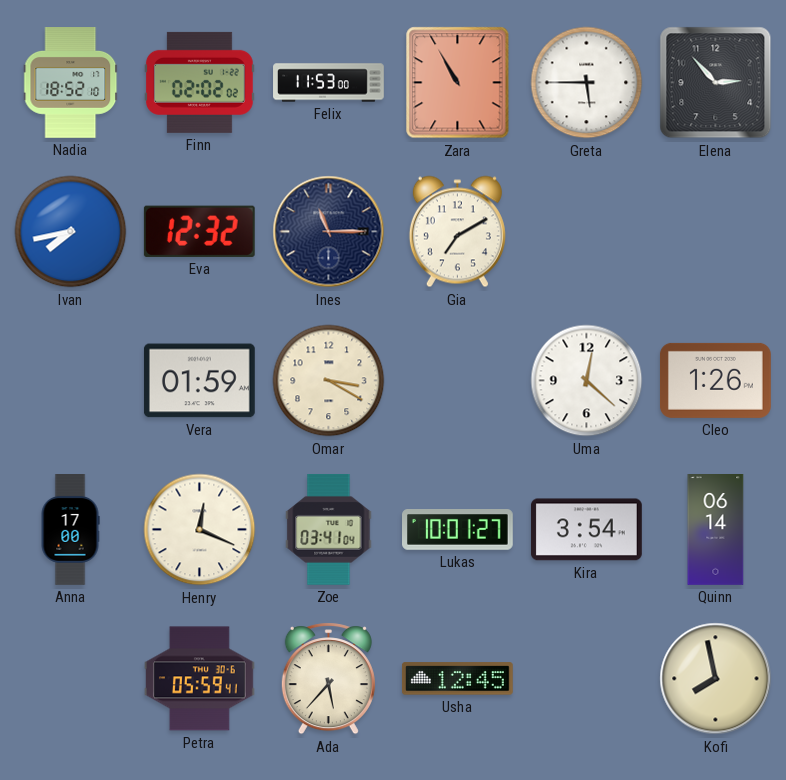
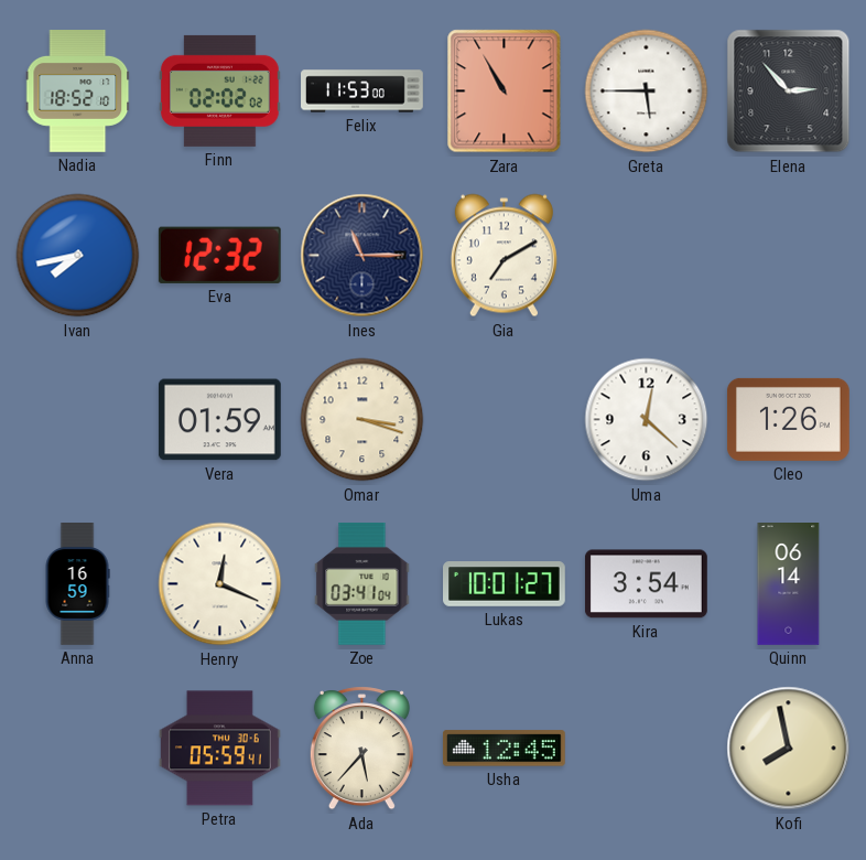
Omar: 3:20 -> 3:18
Anna: 17:00 -> 16:59
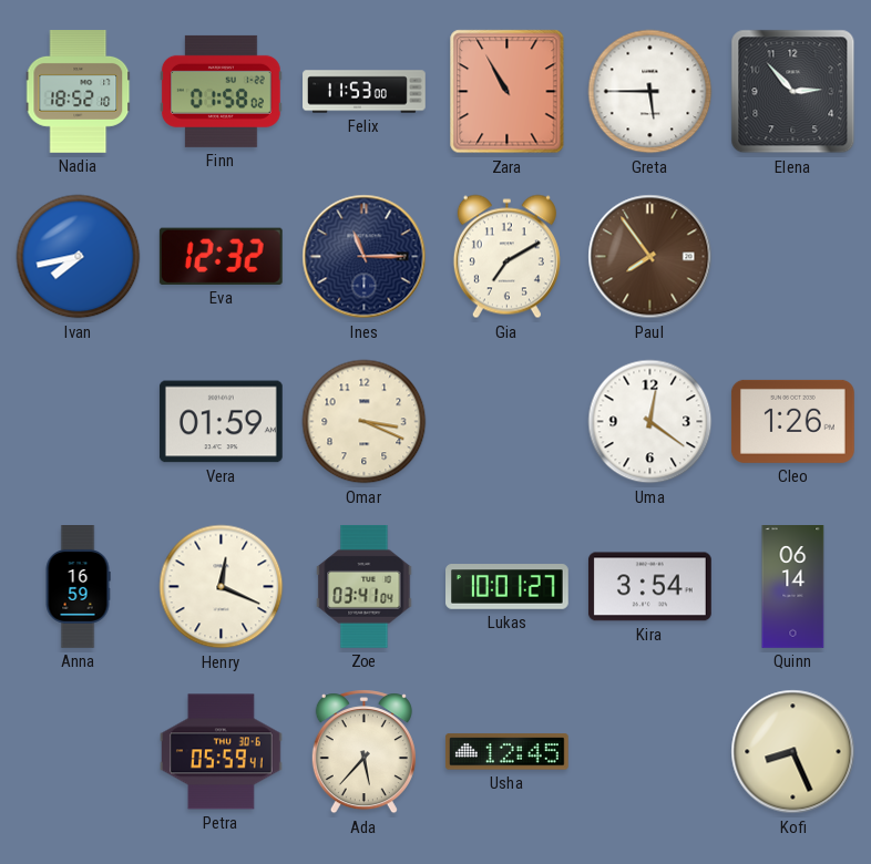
Finn: 02:02 -> 01:58
Paul: none -> 7:54
Omar: 3:18 -> 3:19
Uma: 12:22 -> 12:21
Kofi: 7:58 -> 8:26
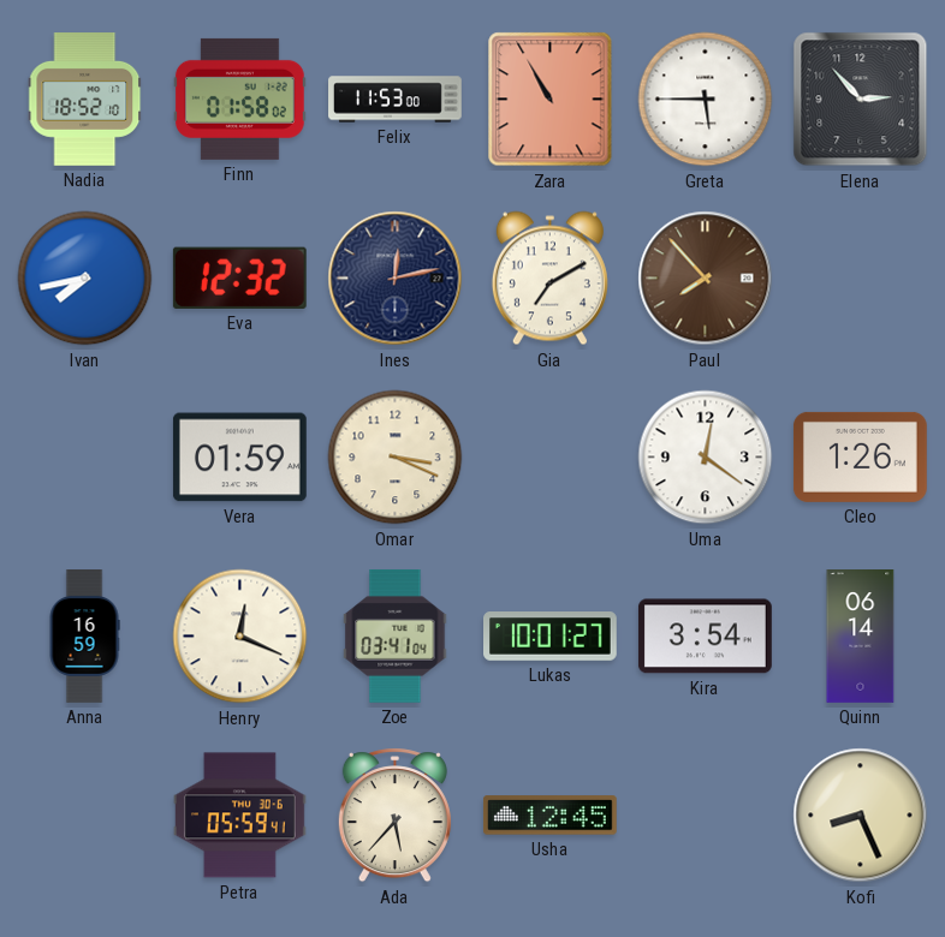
Ines: 11:15 -> 12:13
Paul: 7:54 -> 7:53
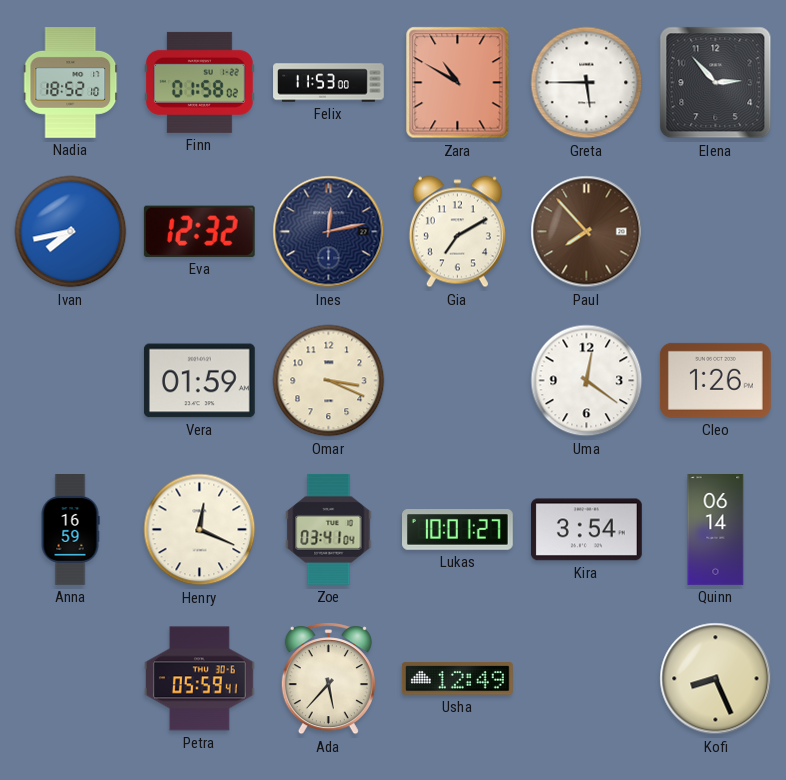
Zara: 10:55 -> 10:50
Usha: 12:45 -> 12:49
